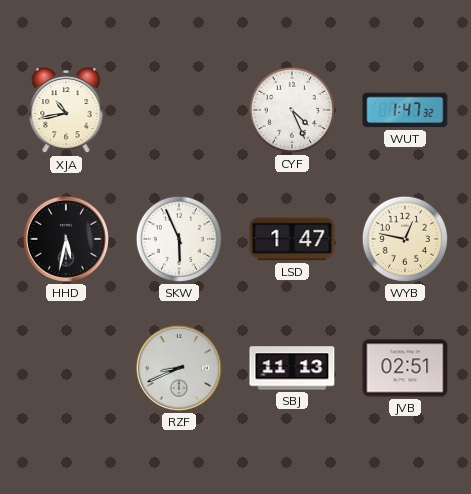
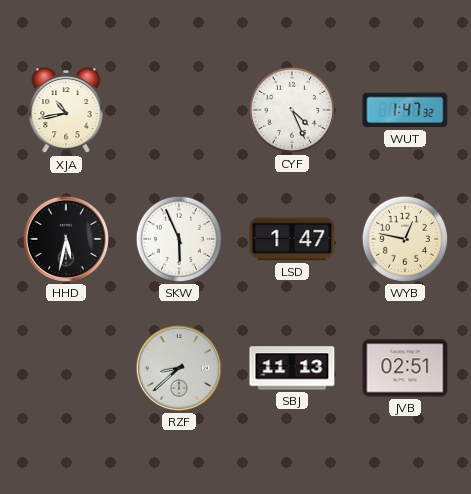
RZF: 8:41 -> 8:38
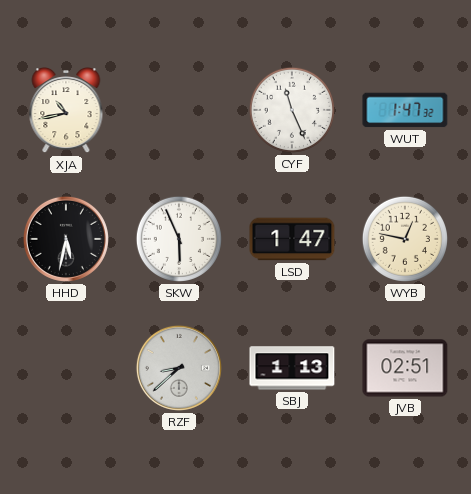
CYF: 4:26 -> 11:26
SBJ: 11:13 -> 1:13
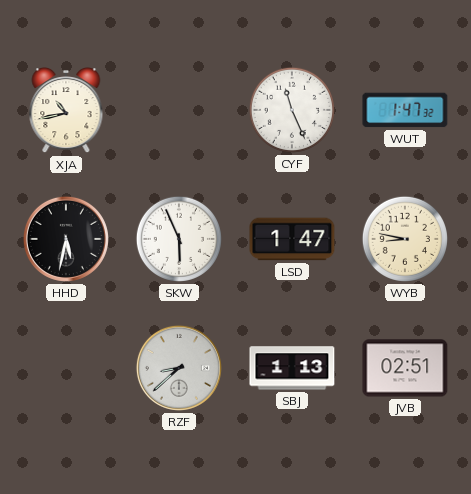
WYB: 12:47 -> 8:47
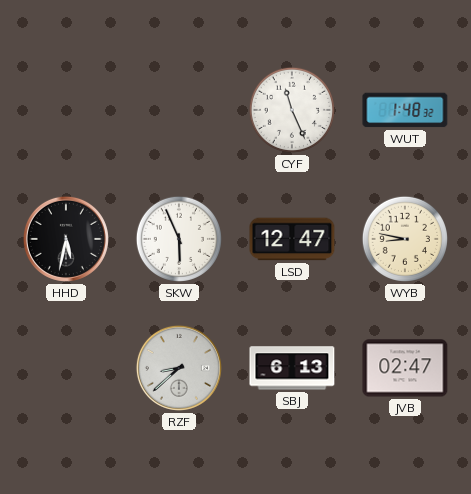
XJA: 10:43 -> none
WUT: 1:47 -> 1:48
LSD: 1:47 -> 12:47
SBJ: 1:13 -> 6:13
JVB: 02:51 -> 02:47
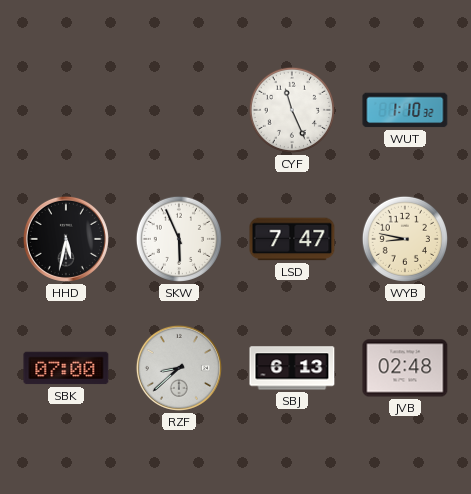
WUT: 1:48 -> 1:10
LSD: 12:47 -> 7:47
SBK: none -> 07:00
JVB: 02:47 -> 02:48
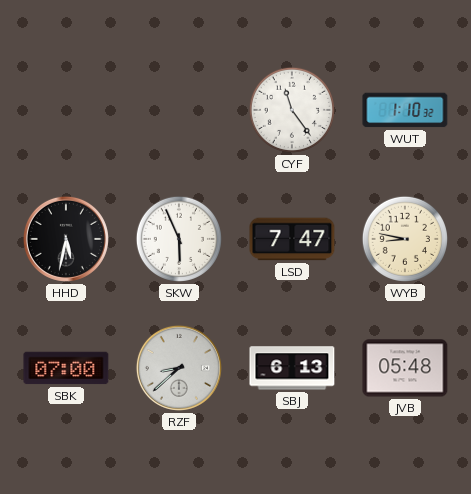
CYF: 11:26 -> 11:24
JVB: 02:48 -> 05:48
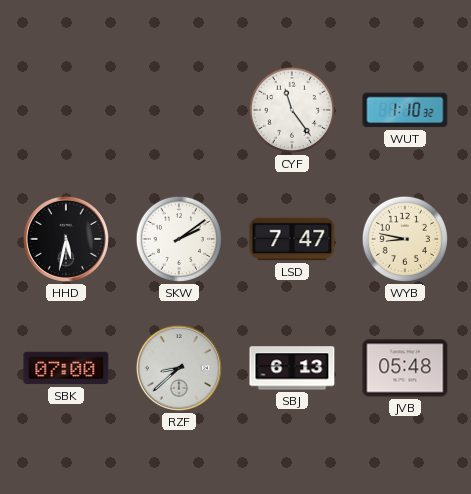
SKW: 5:56 -> 2:09
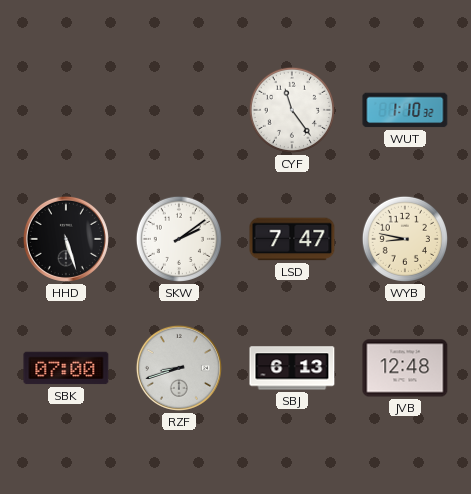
HHD: 5:32 -> 5:27
RZF: 8:38 -> 8:42
JVB: 05:48 -> 12:48
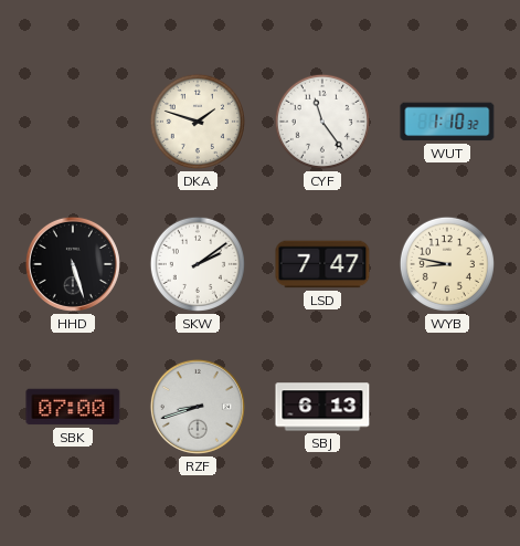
DKA: none -> 1:48
JVB: 12:48 -> none
